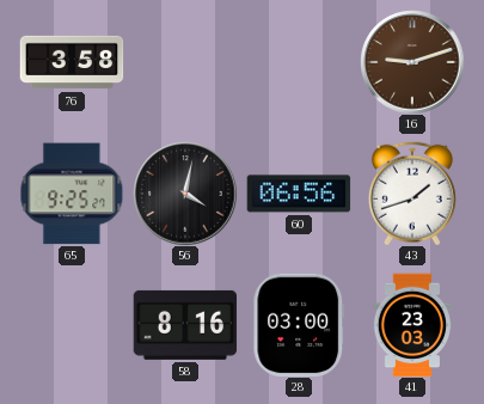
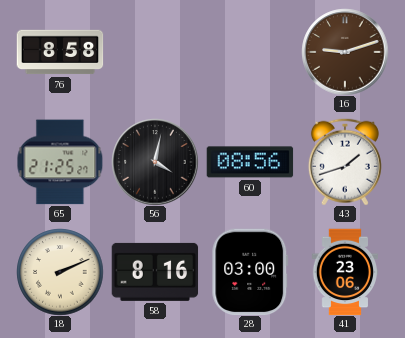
76: 3:58 -> 8:58
65: 9:25 -> 21:25
60: 06:56 -> 08:56
18: none -> 2:11
41: 23:03 -> 23:06
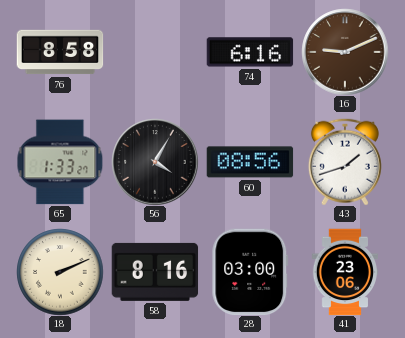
74: none -> 6:16
16: 9:12 -> 9:11
65: 21:25 -> 1:33
56: 4:02 -> 4:05
